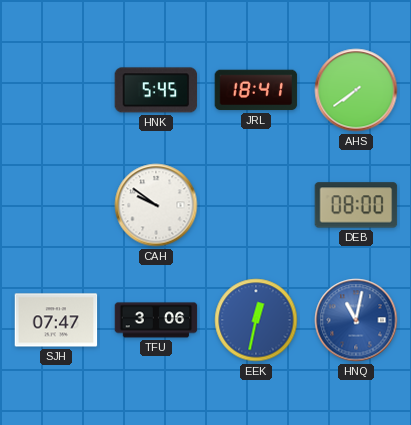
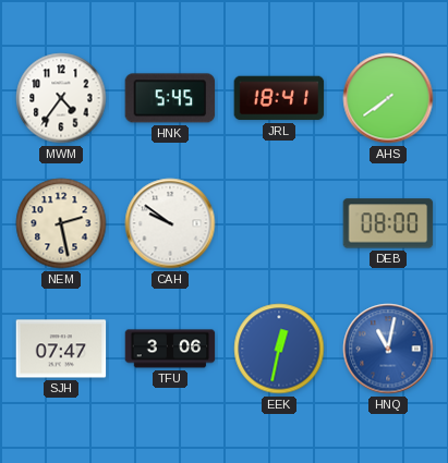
MWM: none -> 4:36
NEM: none -> 2:28
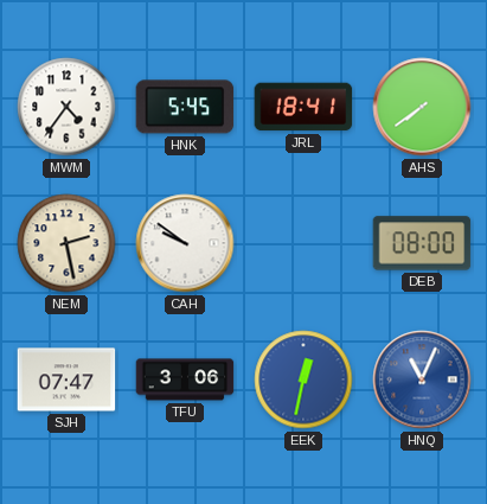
HNQ: 11:02 -> 11:04
